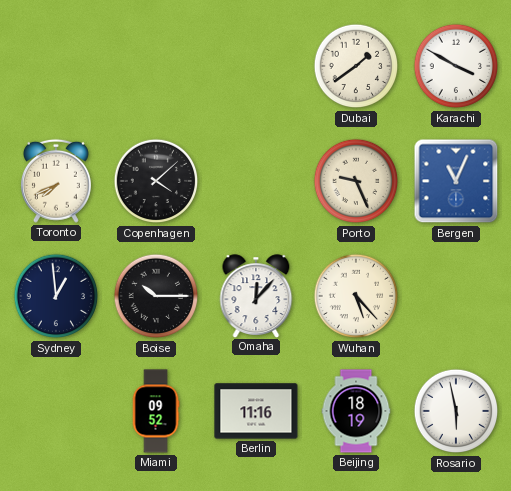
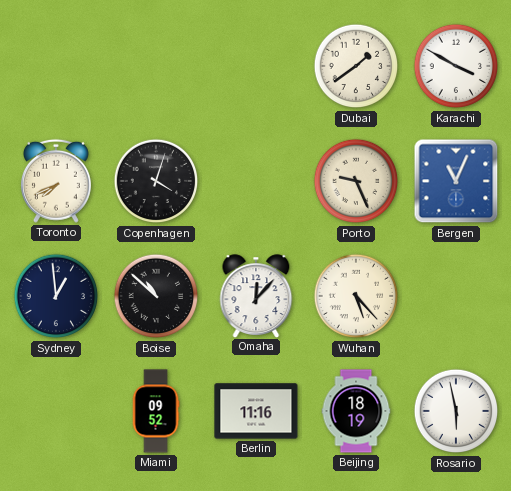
Copenhagen: 4:08 -> 4:03
Boise: 10:15 -> 10:52
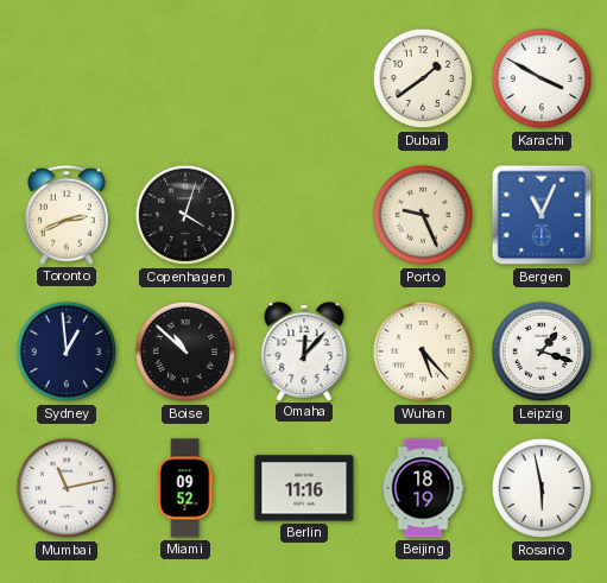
Toronto: 7:41 -> 2:41
Leipzig: none -> 1:18
Mumbai: none -> 11:13
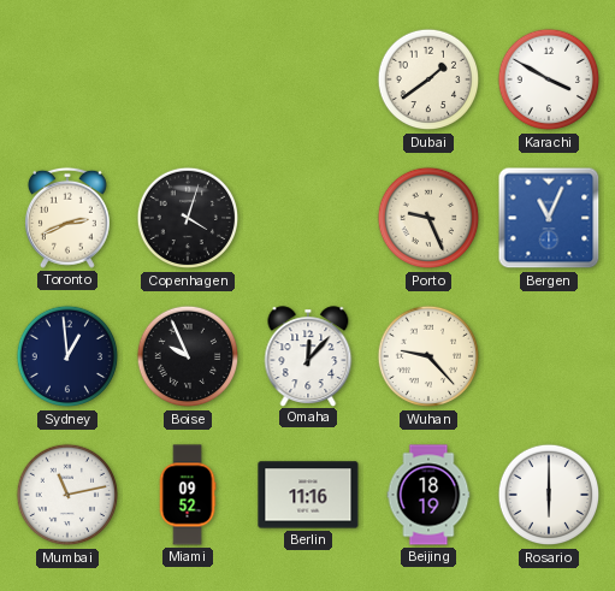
Boise: 10:52 -> 9:56
Wuhan: 5:23 -> 9:23
Leipzig: 1:18 -> none
Rosario: 5:58 -> 6:00
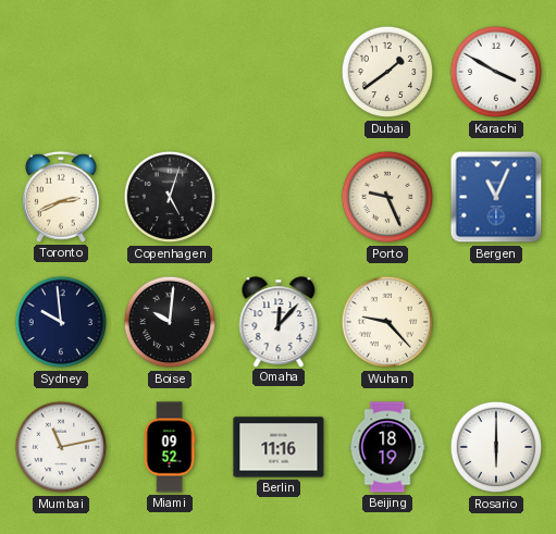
Copenhagen: 4:03 -> 5:03
Sydney: 12:59 -> 9:59
Boise: 9:56 -> 10:01
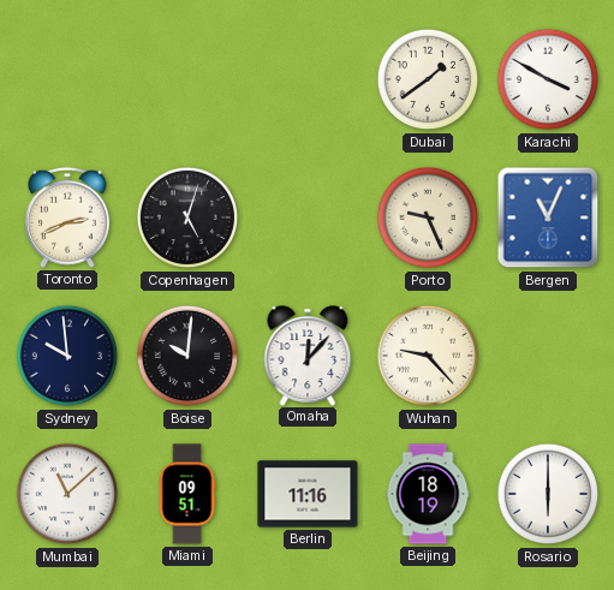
Mumbai: 11:13 -> 11:08
Miami: 09:52 -> 09:51
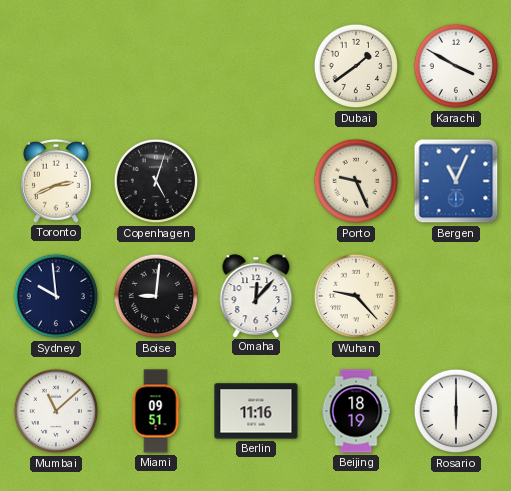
Boise: 10:01 -> 9:01
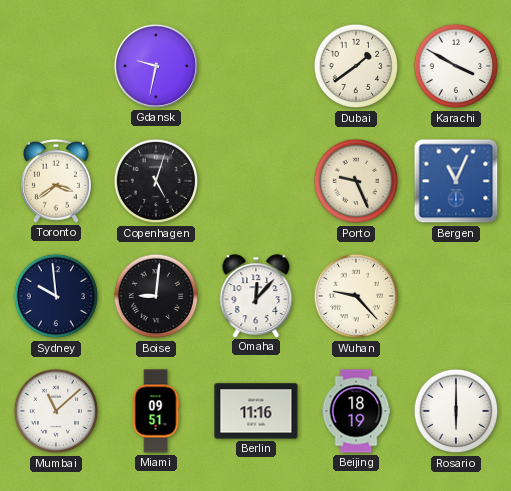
Gdansk: none -> 9:32
Toronto: 2:41 -> 3:39
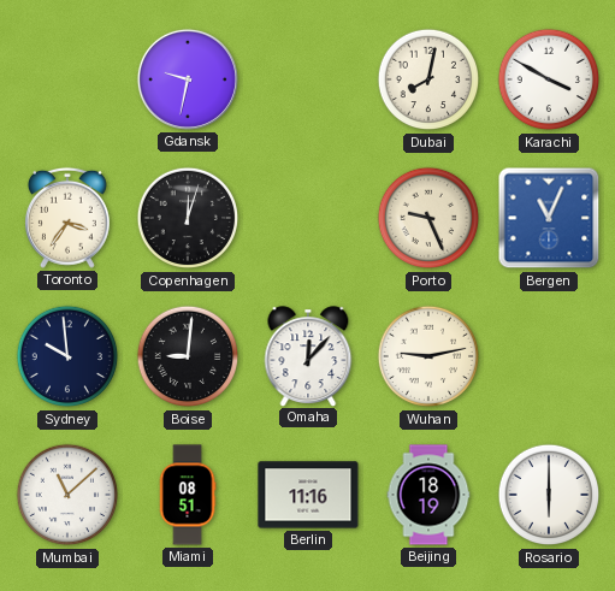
Dubai: 1:39 -> 8:02
Toronto: 3:39 -> 3:36
Copenhagen: 5:03 -> 12:03
Wuhan: 9:23 -> 9:13
Miami: 09:51 -> 08:51
